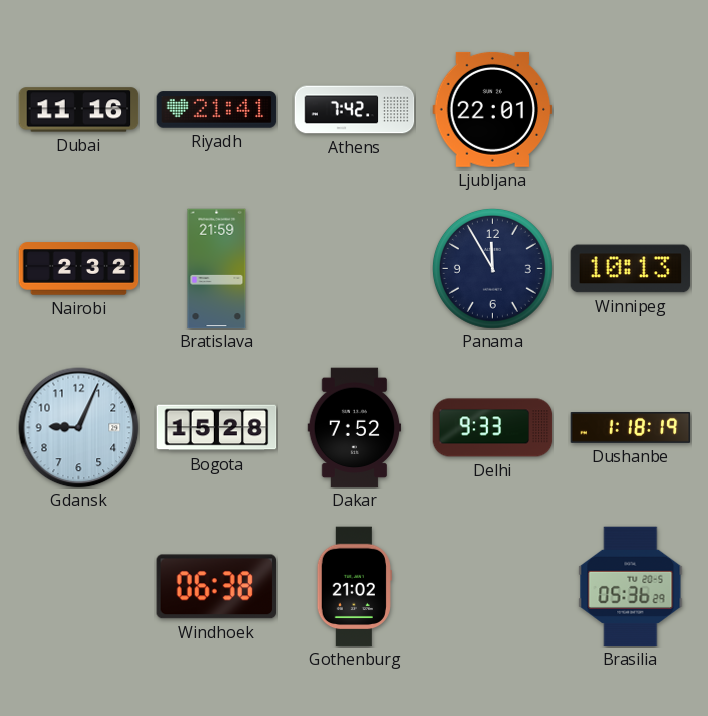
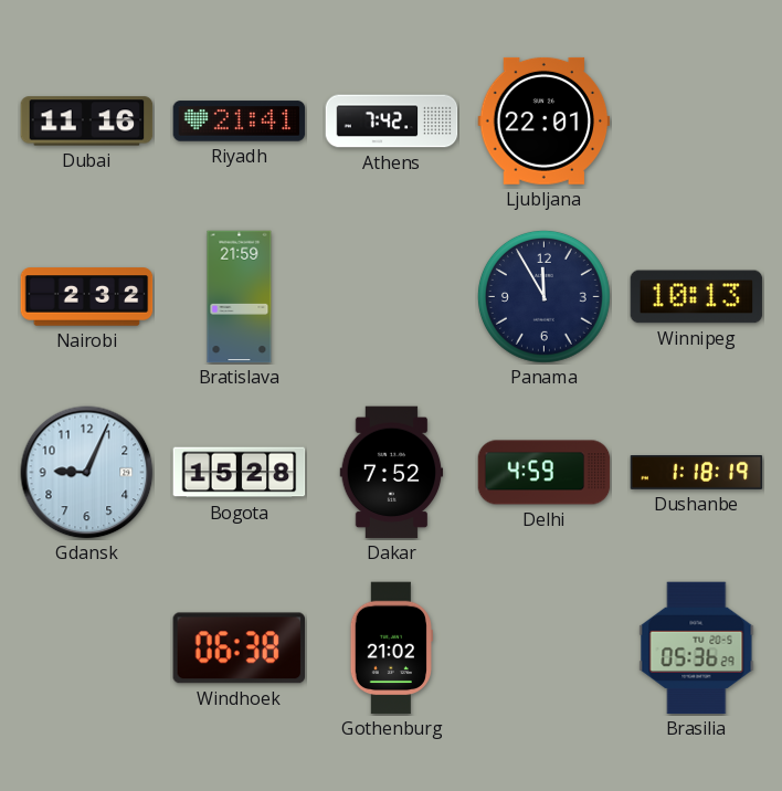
Delhi: 9:33 -> 4:59
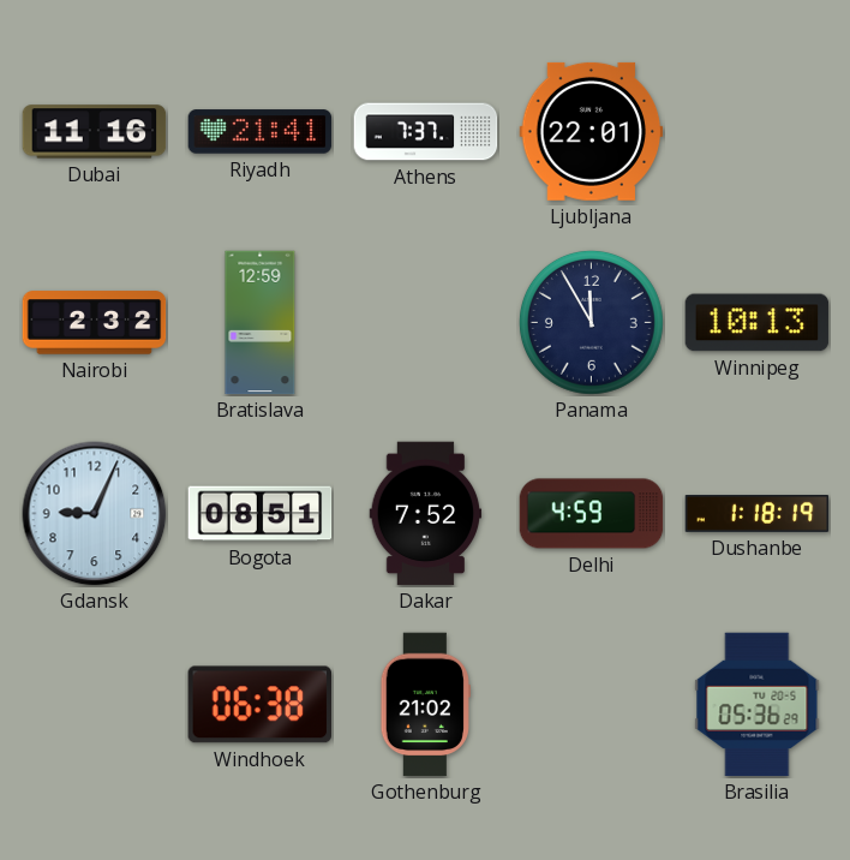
Athens: 7:42 -> 7:37
Bratislava: 21:59 -> 12:59
Bogota: 15:28 -> 08:51
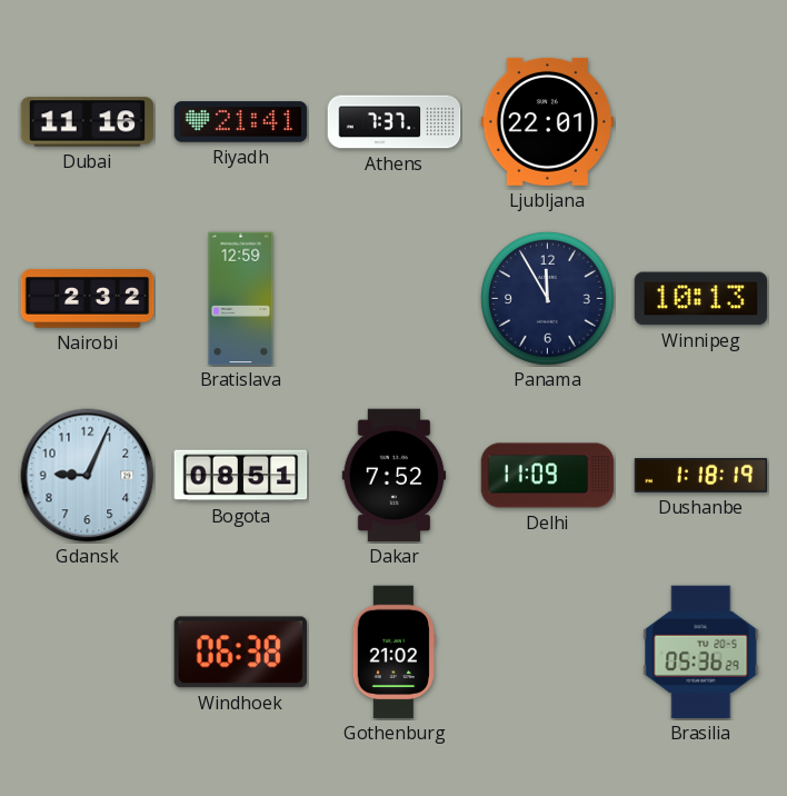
Delhi: 4:59 -> 11:09
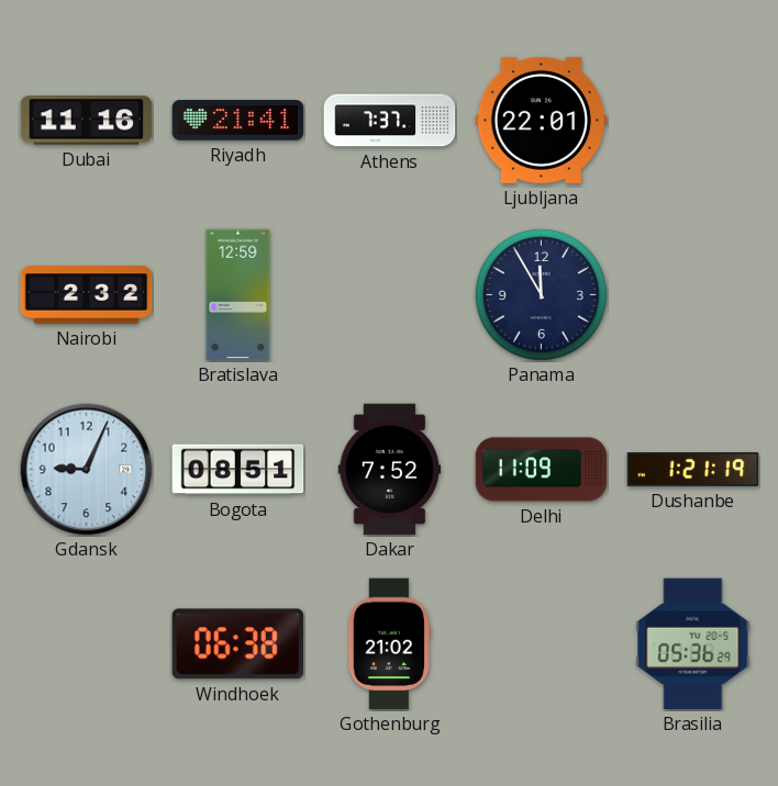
Winnipeg: 10:13 -> none
Dushanbe: 1:18 -> 1:21
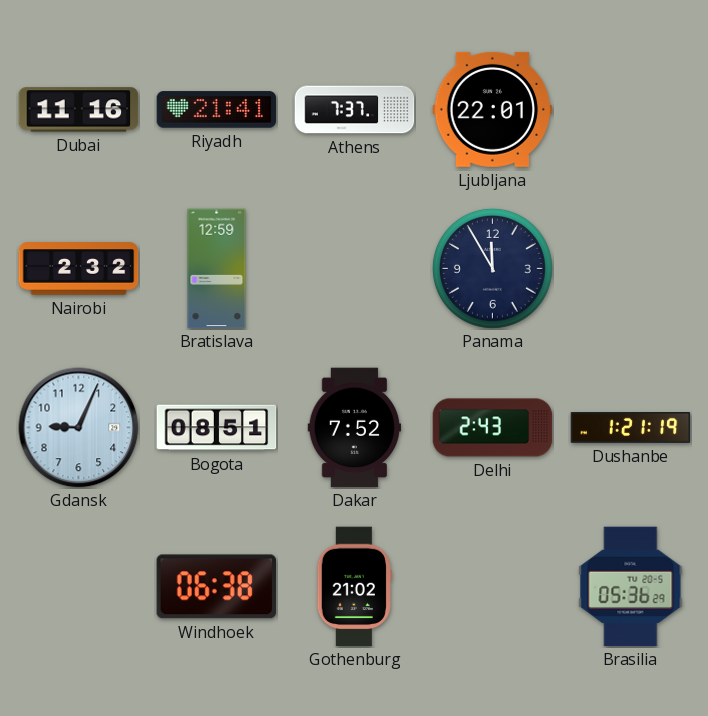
Delhi: 11:09 -> 2:43
